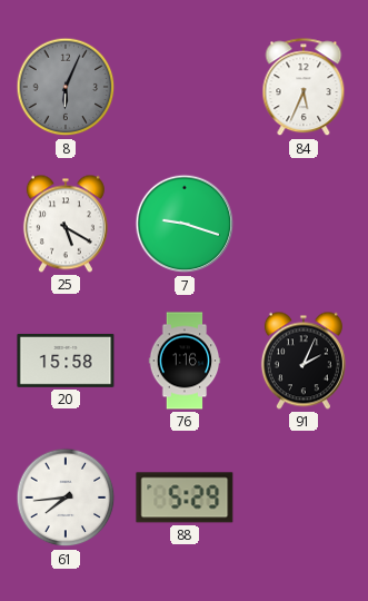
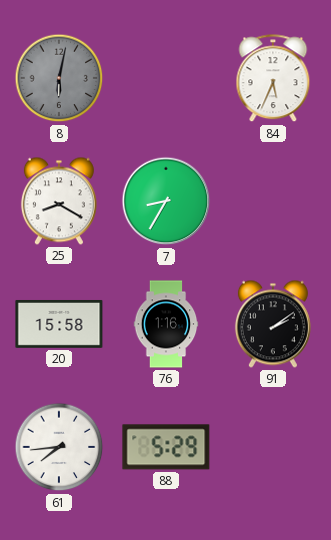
8: 6:04 -> 6:02
25: 5:20 -> 8:20
7: 9:18 -> 8:35
91: 2:04 -> 2:09
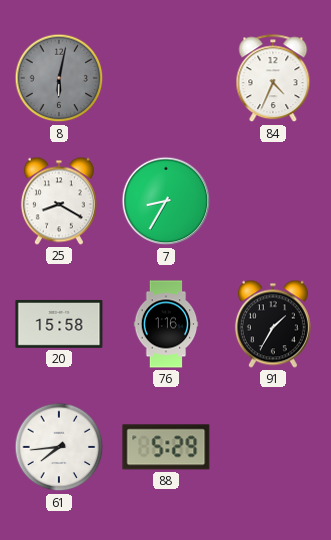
84: 5:34 -> 4:34
91: 2:09 -> 1:35
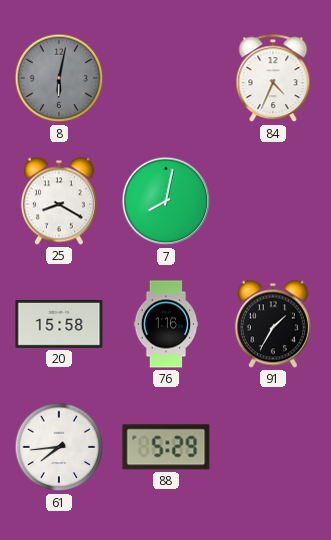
7: 8:35 -> 8:02
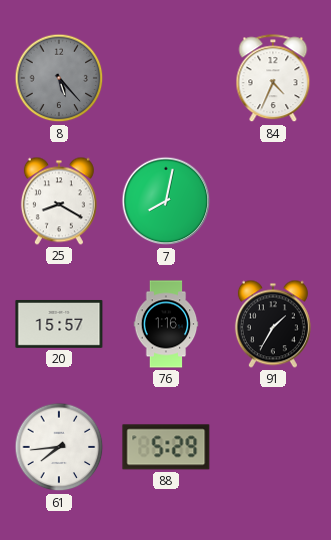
8: 6:02 -> 5:23
20: 15:58 -> 15:57
